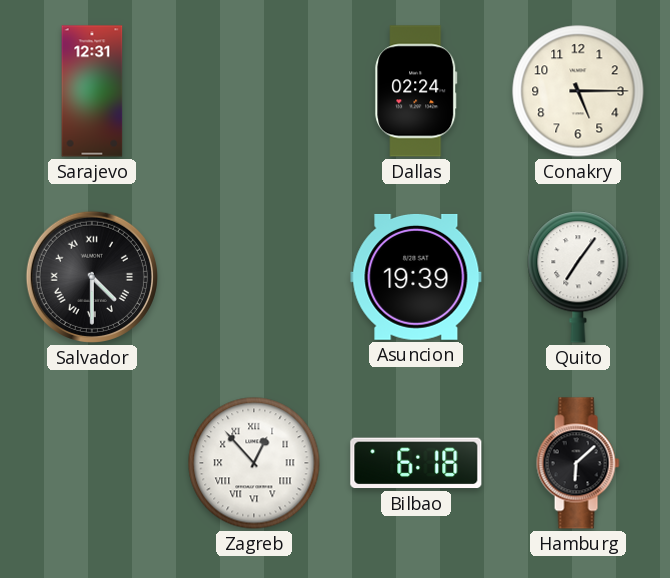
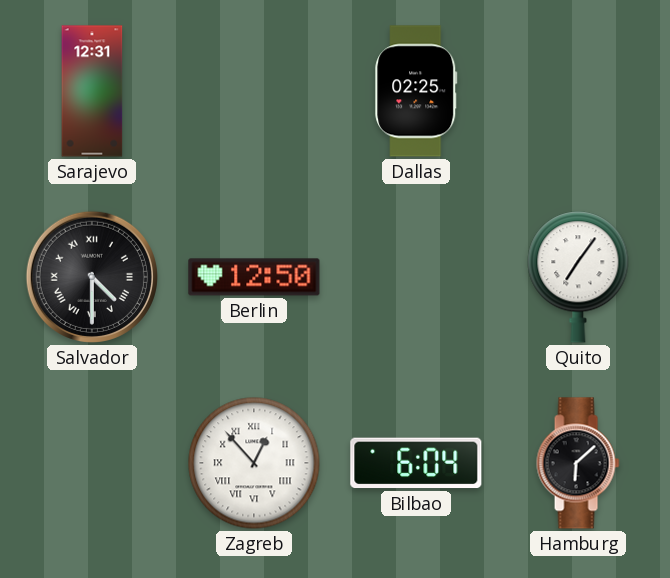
Dallas: 02:24 -> 02:25
Conakry: 5:15 -> none
Berlin: none -> 12:50
Asuncion: 19:39 -> none
Bilbao: 6:18 -> 6:04
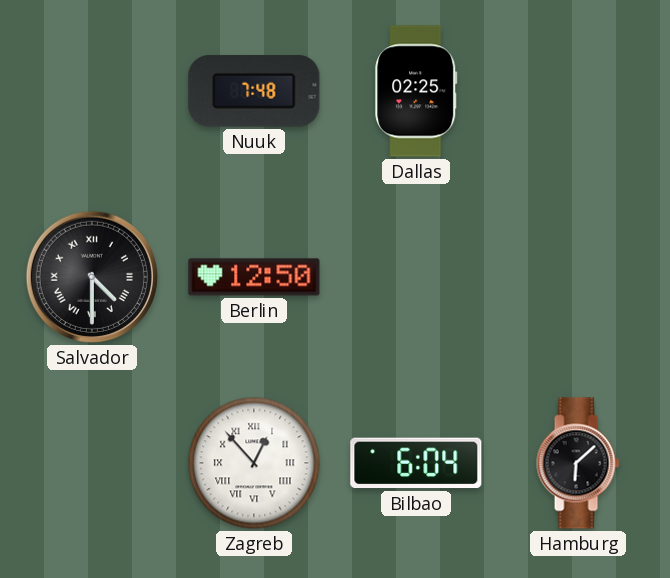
Sarajevo: 12:31 -> none
Nuuk: none -> 7:48
Quito: 7:06 -> none
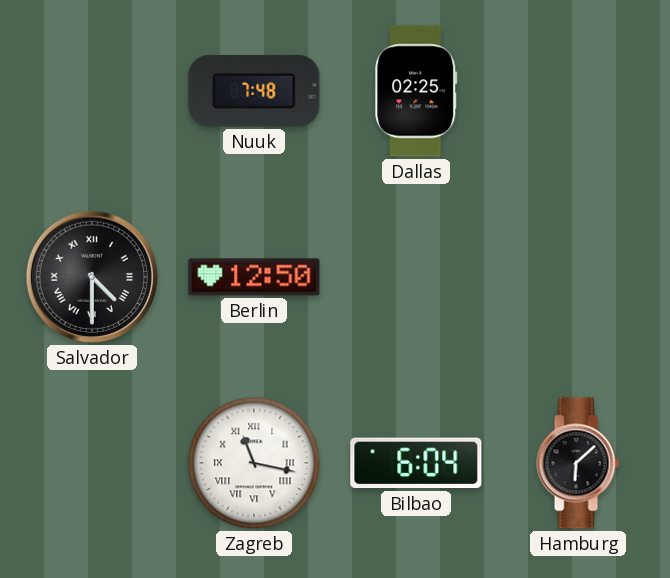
Zagreb: 12:53 -> 11:17
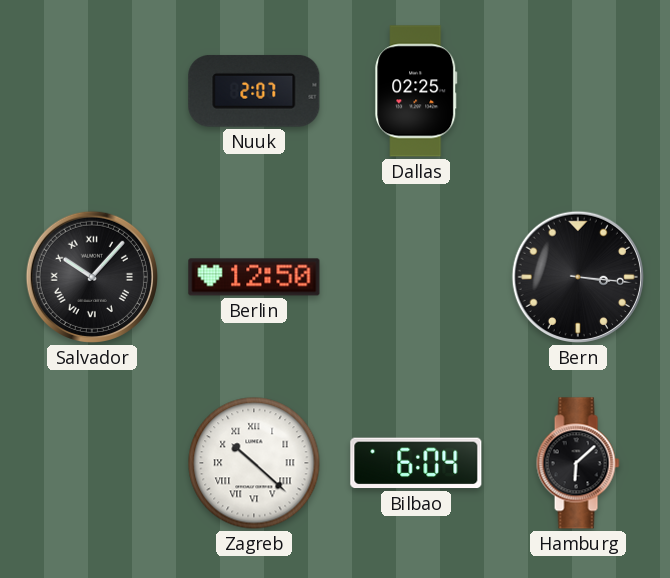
Nuuk: 7:48 -> 2:07
Salvador: 4:30 -> 10:07
Bern: none -> 3:16
Zagreb: 11:17 -> 10:22
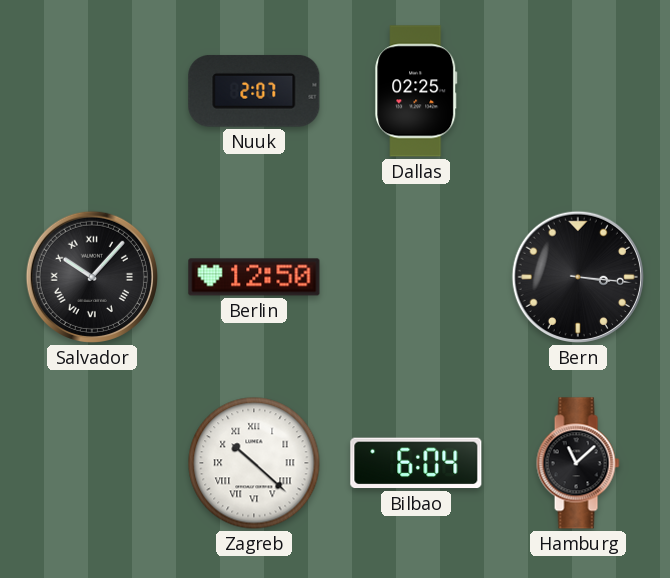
Hamburg: 6:08 -> 11:08
